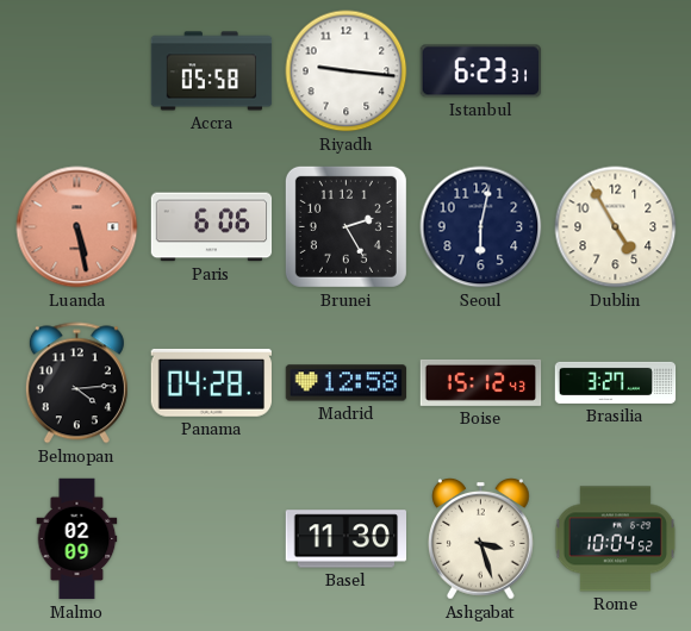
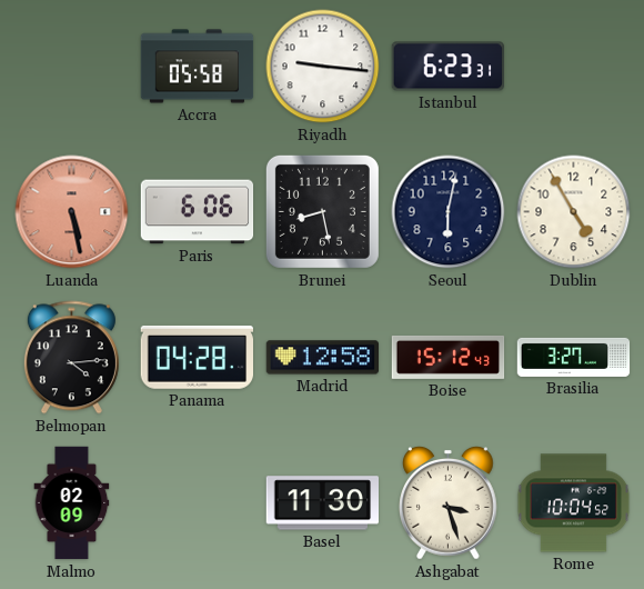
Brunei: 2:25 -> 8:28
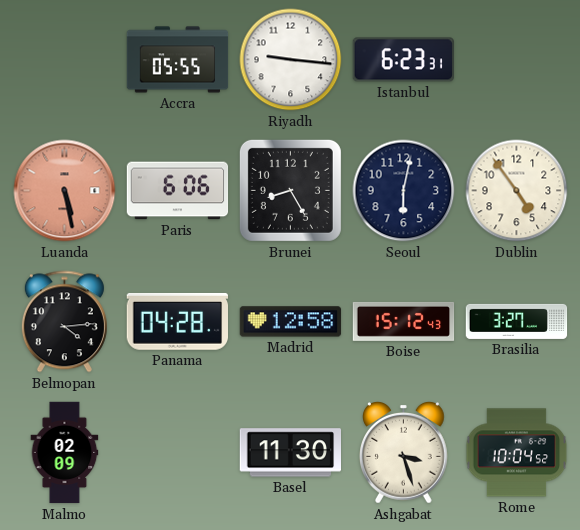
Accra: 05:58 -> 05:55
Brunei: 8:28 -> 8:25
Dublin: 4:55 -> 4:54
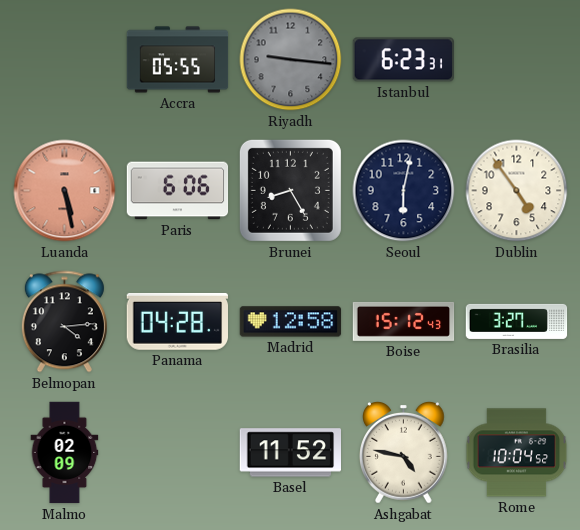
Riyadh dial: white -> grey
Basel: 11:30 -> 11:52
Ashgabat: 3:27 -> 4:47
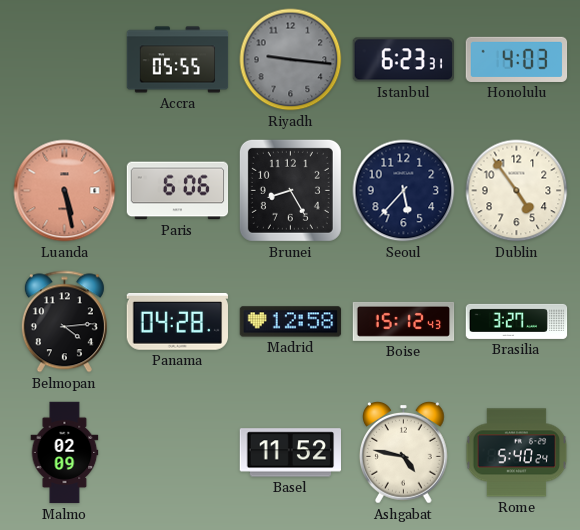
Honolulu: none -> 4:03
Seoul: 6:02 -> 5:37
Rome: 10:04 -> 5:40
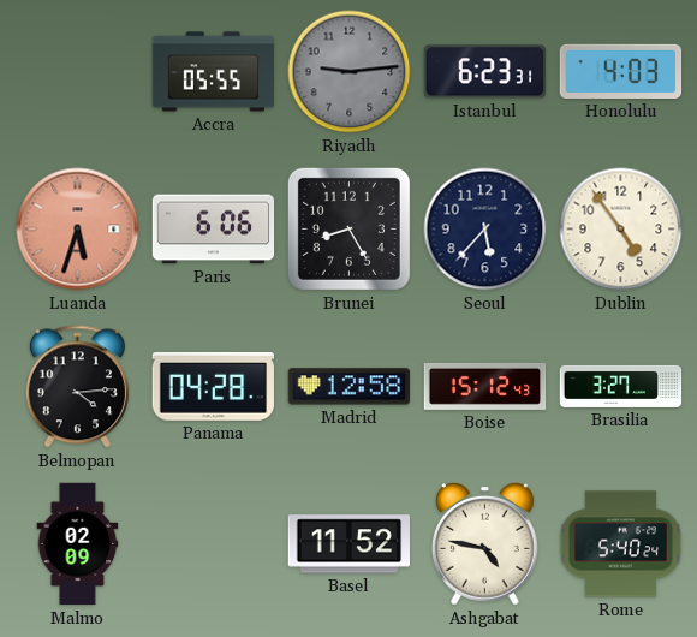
Riyadh: 9:16 -> 9:14
Luanda: 5:28 -> 5:33
